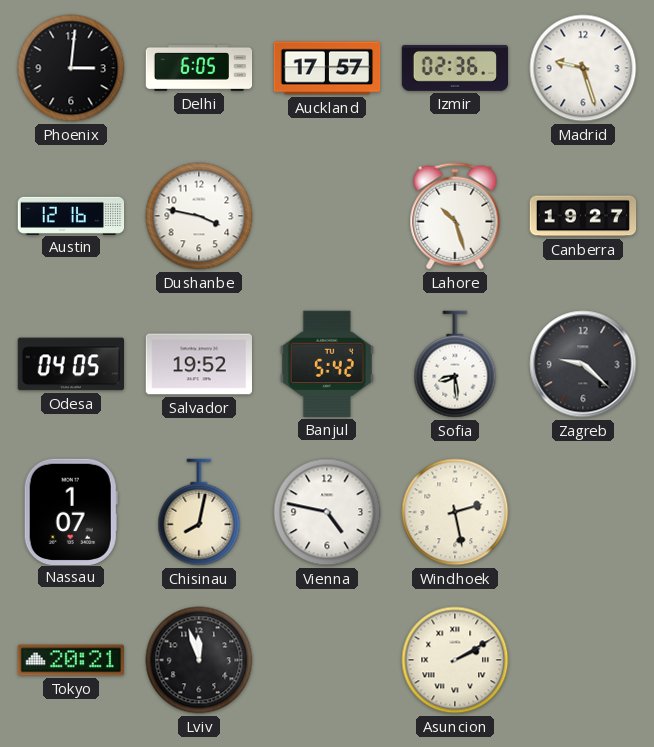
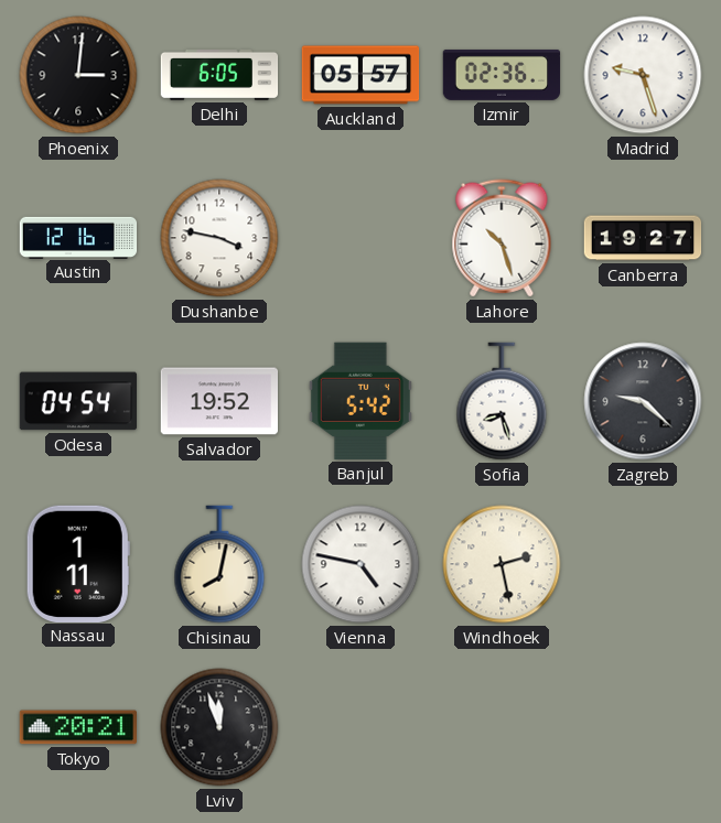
Auckland: 17:57 -> 05:57
Odesa: 04:05 -> 04:54
Sofia: 8:29 -> 8:27
Nassau: 1:07 -> 1:11
Asuncion: 2:10 -> none
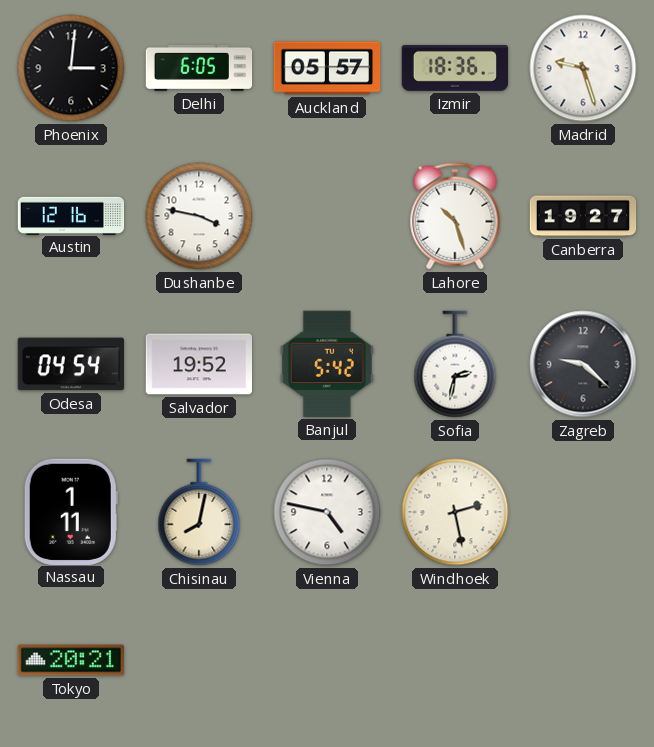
Izmir: 02:36 -> 18:36
Sofia: 8:27 -> 2:32
Lviv: 11:57 -> none
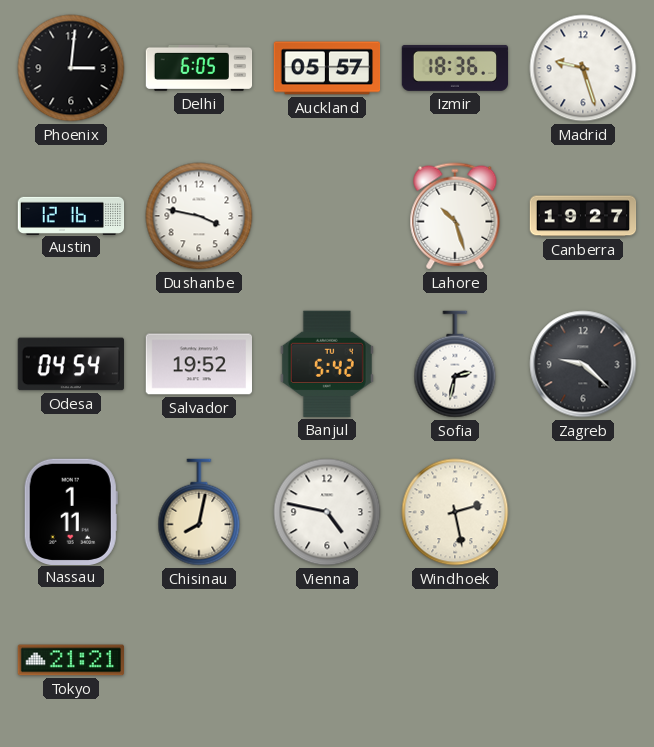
Tokyo: 20:21 -> 21:21
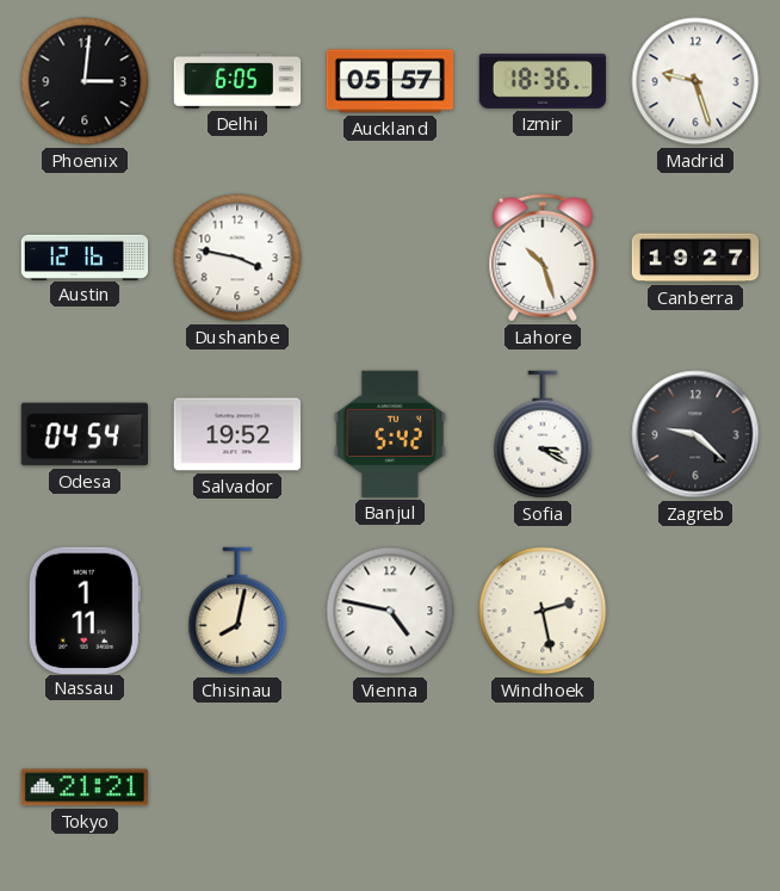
Sofia: 2:32 -> 3:20
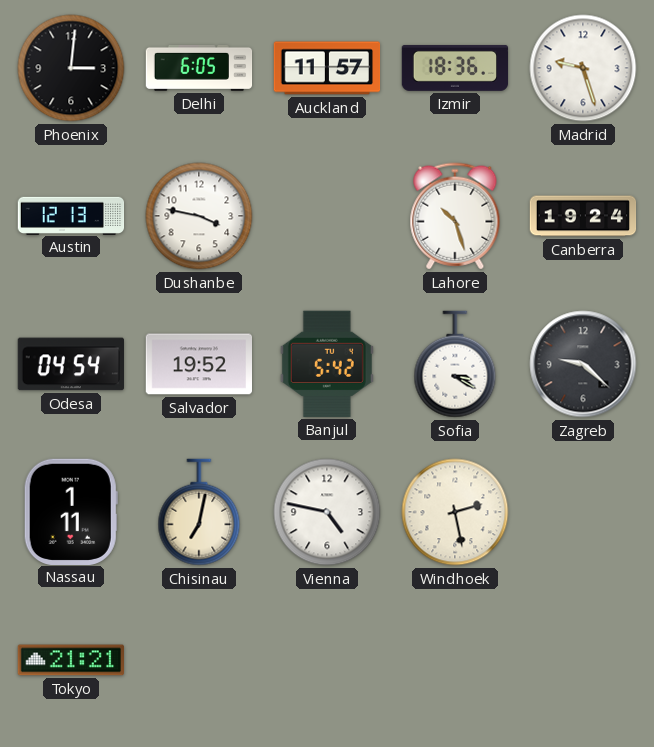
Auckland: 05:57 -> 11:57
Austin: 12:16 -> 12:13
Canberra: 19:27 -> 19:24
Chisinau: 8:02 -> 7:02
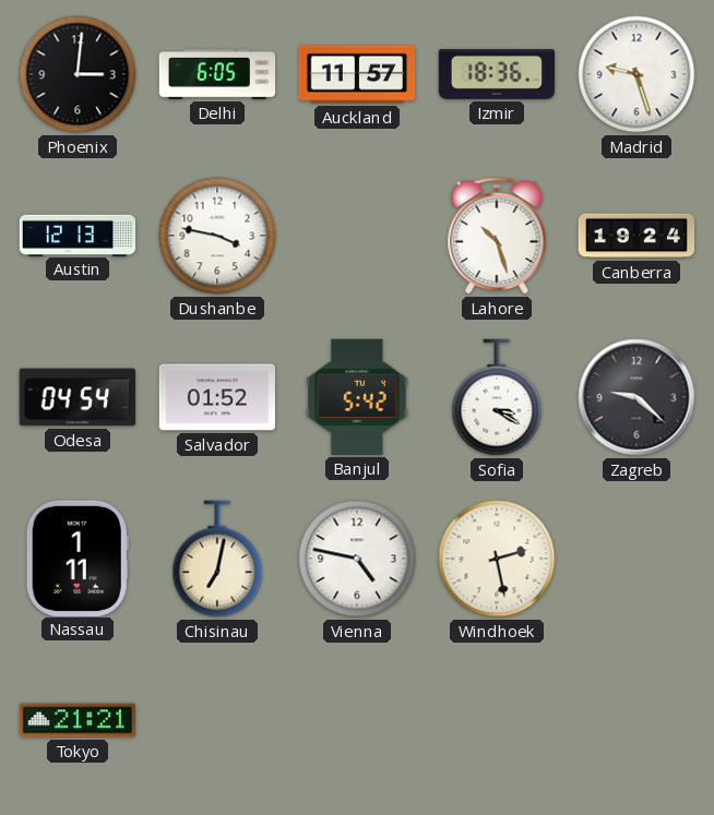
Salvador: 19:52 -> 01:52
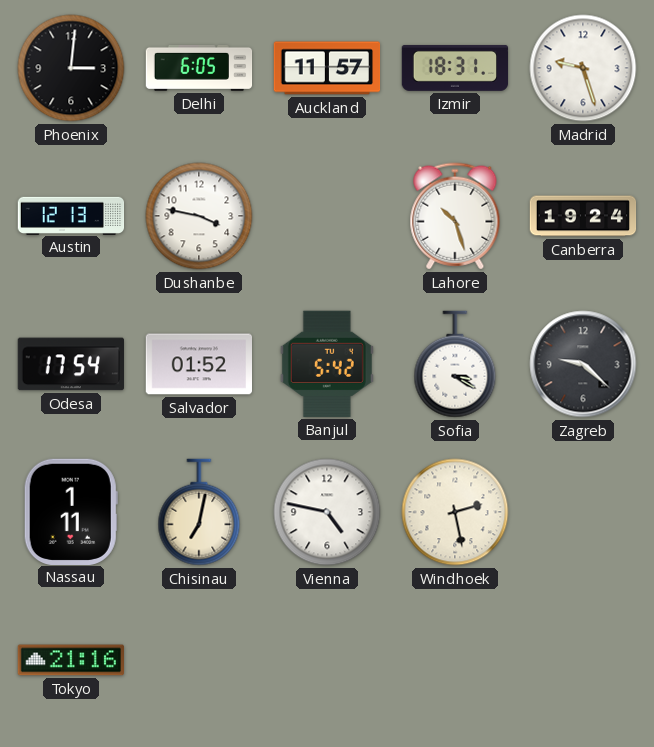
Izmir: 18:36 -> 18:31
Odesa: 04:54 -> 17:54
Tokyo: 21:21 -> 21:16
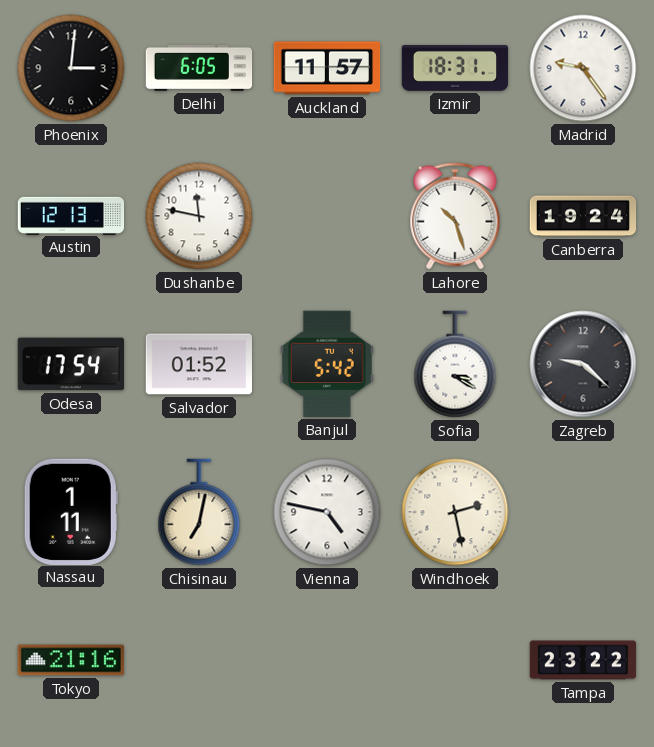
Madrid: 9:27 -> 9:24
Dushanbe: 3:47 -> 11:47
Tampa: none -> 23:22
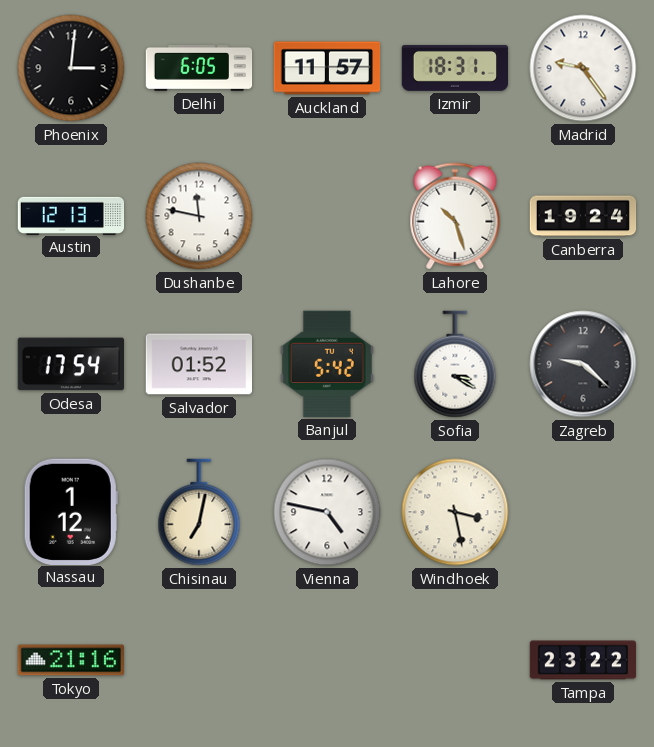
Nassau: 1:11 -> 1:12
Windhoek: 2:28 -> 3:28
